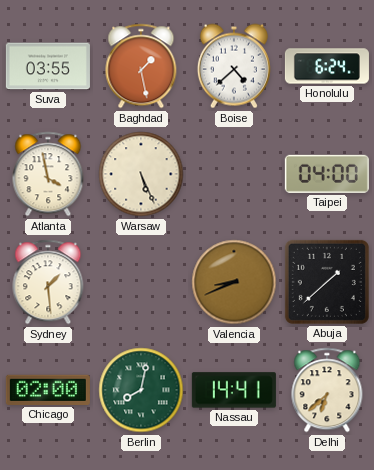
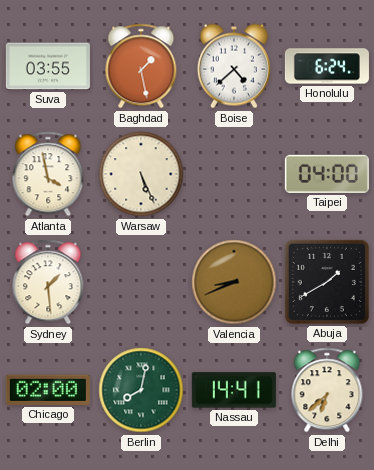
Abuja: 1:38 -> 1:40
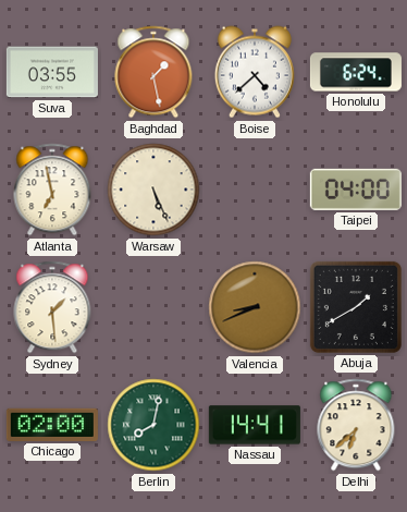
Atlanta: 3:58 -> 6:58
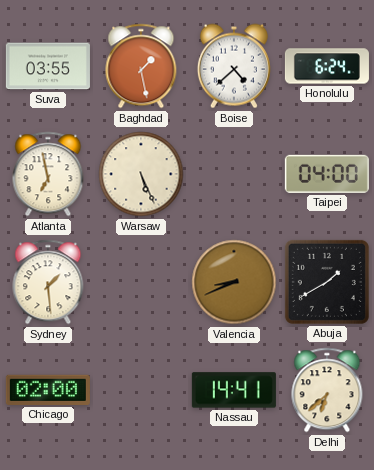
Berlin: 8:02 -> none
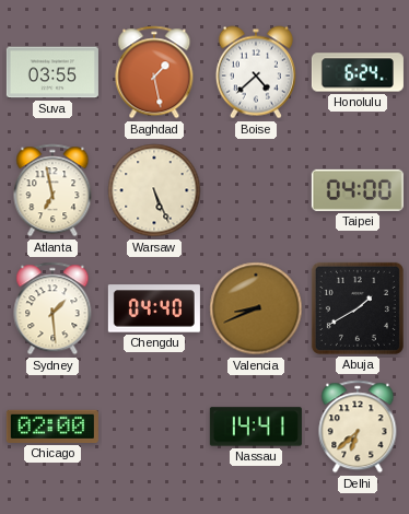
Chengdu: none -> 04:40
